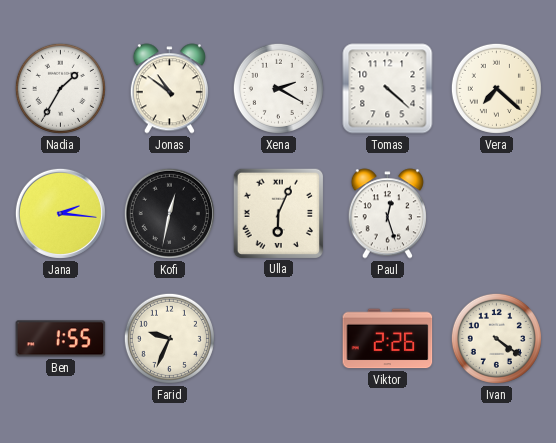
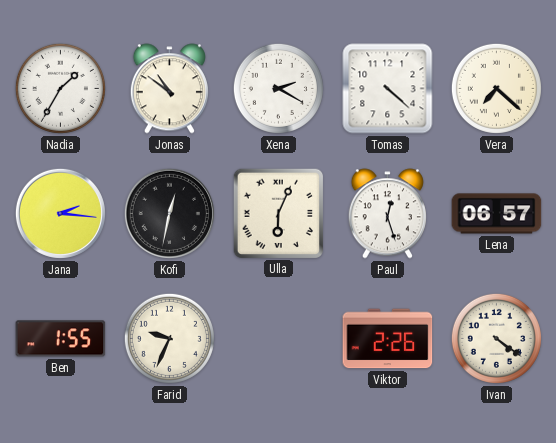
Lena: none -> 06:57
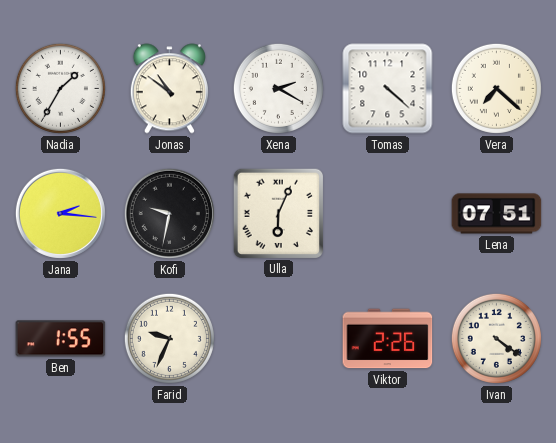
Kofi: 12:32 -> 9:32
Paul: 12:27 -> none
Lena: 06:57 -> 07:51
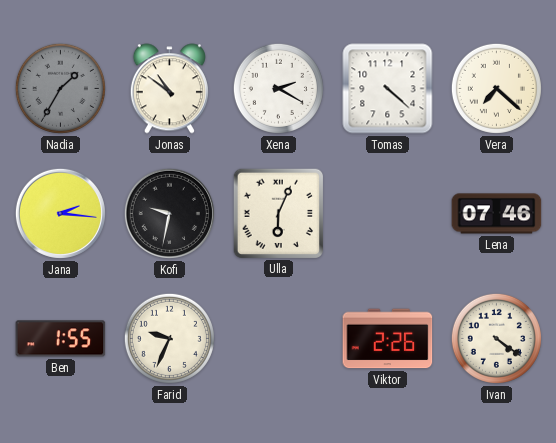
Nadia dial: white -> grey
Lena: 07:51 -> 07:46
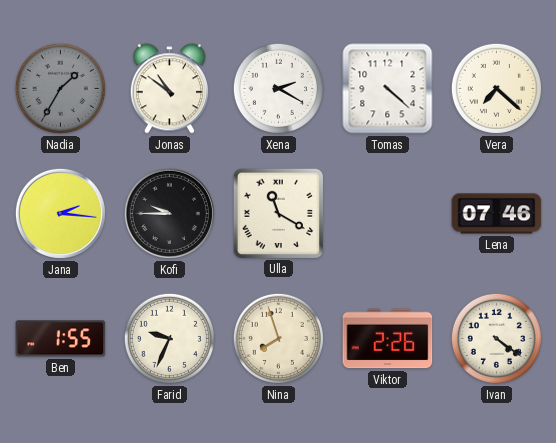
Kofi: 9:32 -> 9:45
Ulla: 6:04 -> 11:20
Nina: none -> 7:57
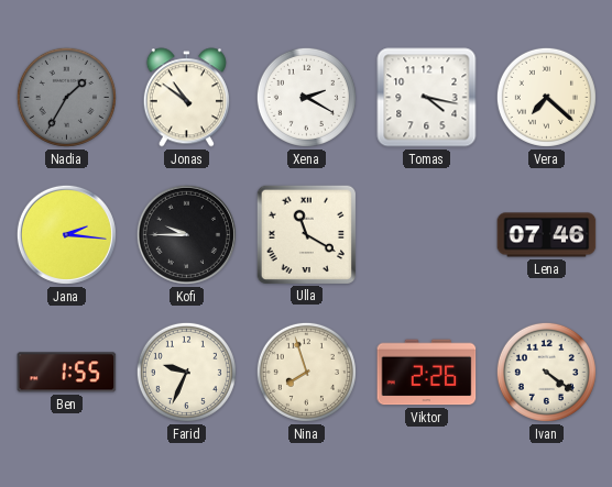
Tomas: 4:22 -> 4:17
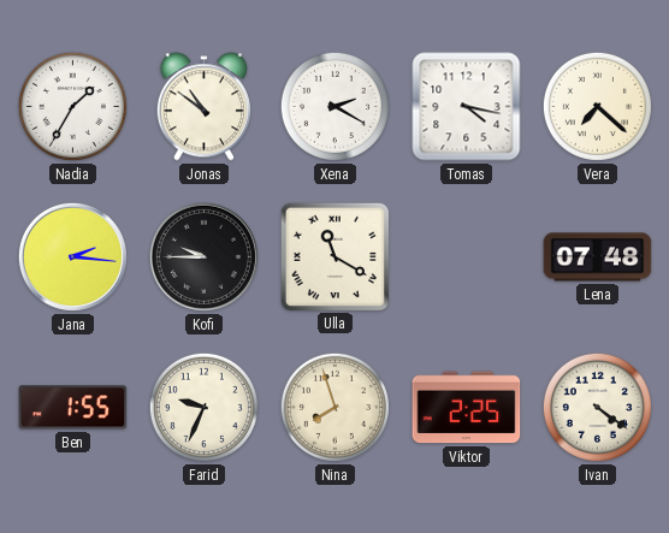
Nadia dial: grey -> white
Lena: 07:46 -> 07:48
Viktor: 2:26 -> 2:25
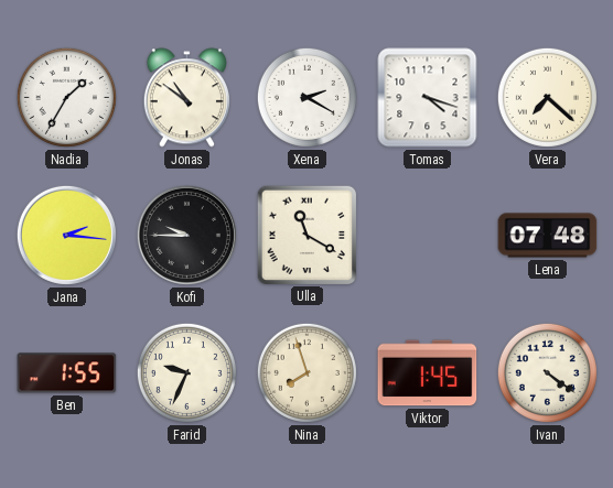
Tomas: 4:17 -> 4:18
Viktor: 2:25 -> 1:45
